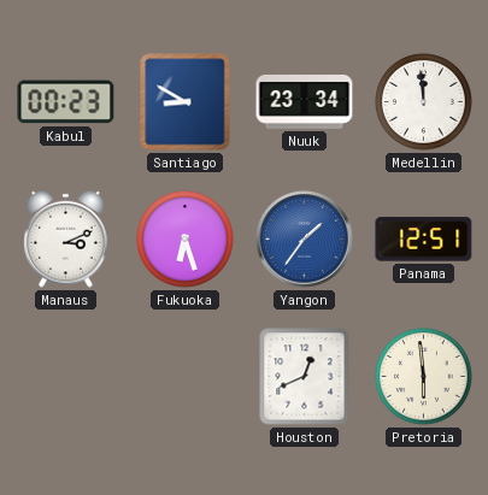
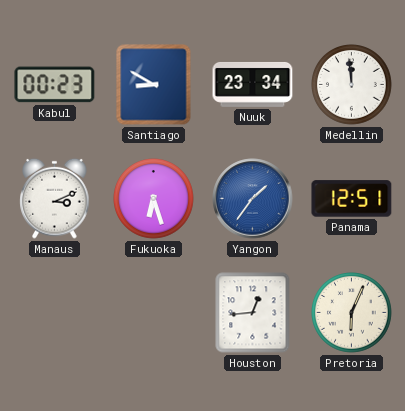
Houston: 12:41 -> 12:44
Pretoria: 5:59 -> 6:04
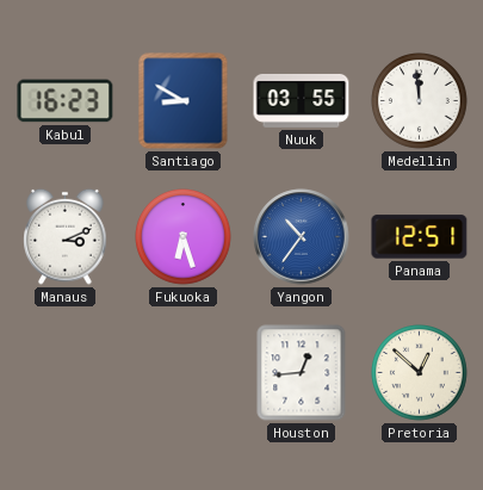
Kabul: 00:23 -> 16:23
Nuuk: 23:34 -> 03:55
Yangon: 1:36 -> 10:36
Pretoria: 6:04 -> 12:52
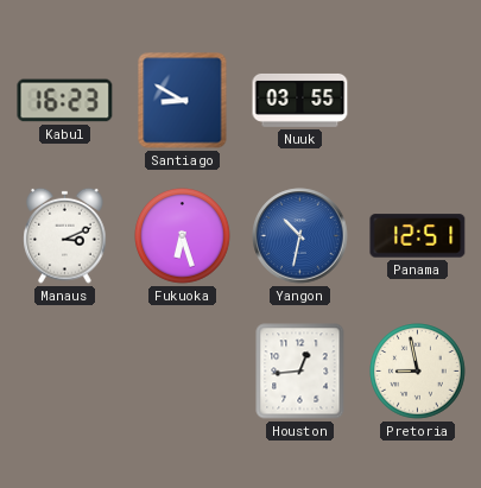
Medellin: 11:59 -> none
Yangon: 10:36 -> 10:32
Pretoria: 12:52 -> 8:58
